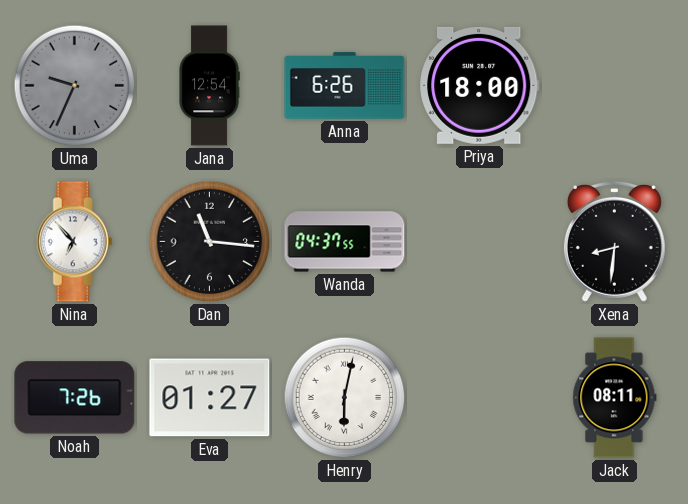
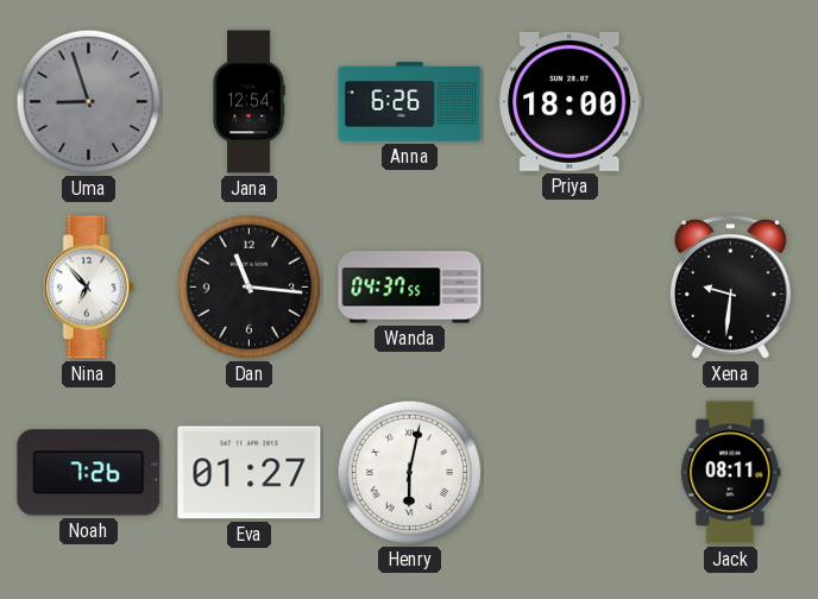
Uma: 9:34 -> 8:57
Xena: 8:31 -> 9:31
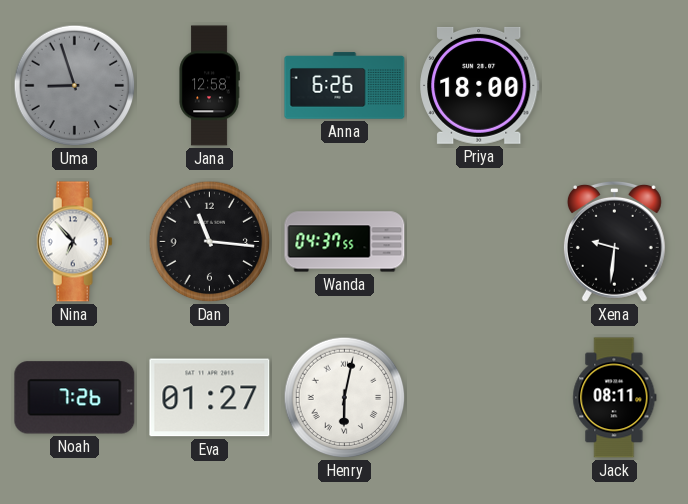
Jana: 12:54 -> 12:58
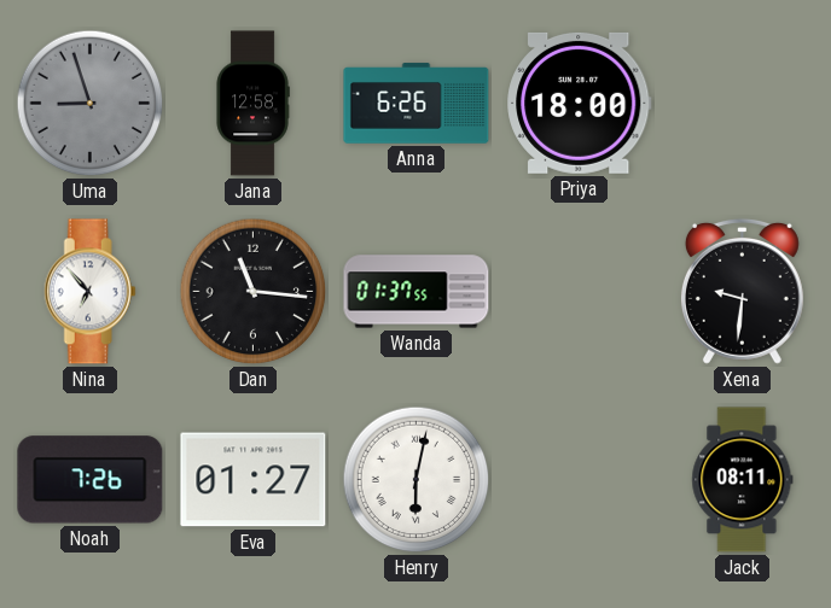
Wanda: 04:37 -> 01:37
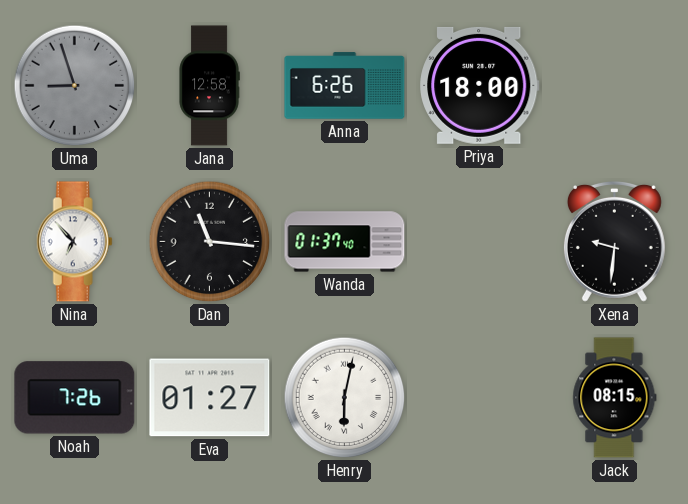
Wanda: 01:37:55 -> 01:37:40
Jack: 08:11 -> 08:15
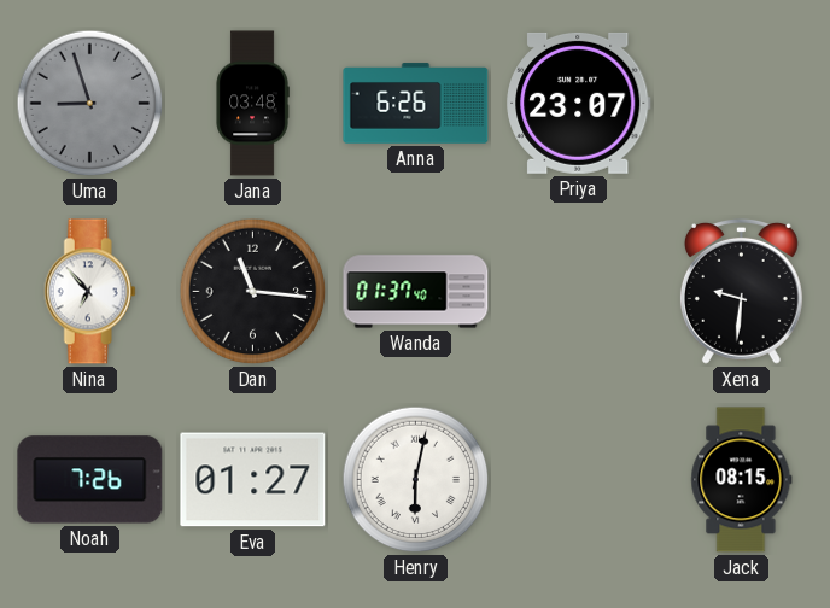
Jana: 12:58 -> 03:48
Priya: 18:00 -> 23:07
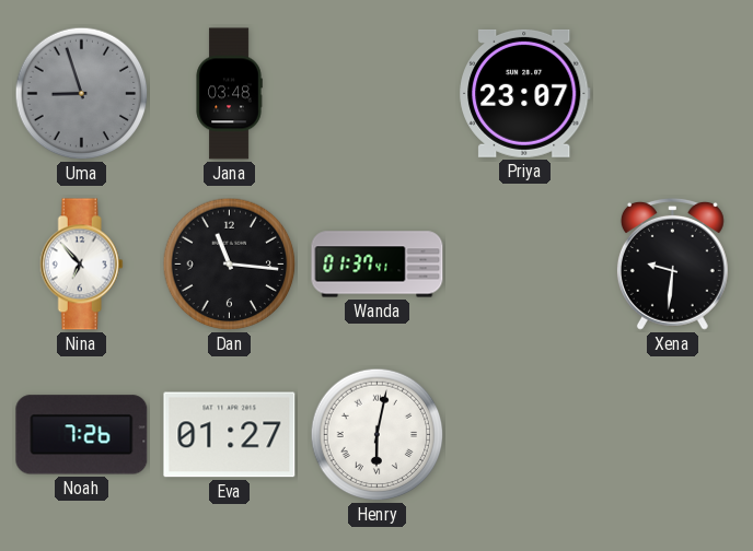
Anna: 6:26 -> none
Wanda: 01:37:40 -> 01:37:41
Jack: 08:15 -> none
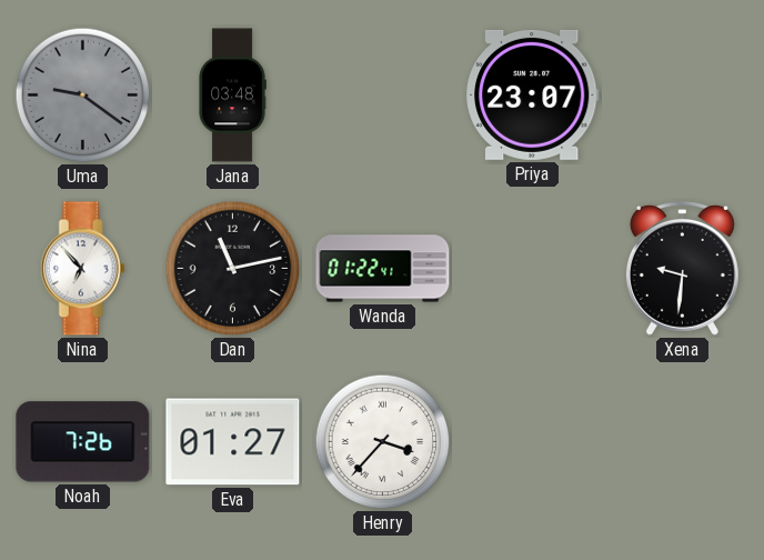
Uma: 8:57 -> 9:21
Dan: 11:16 -> 11:13
Wanda: 01:37 -> 01:22
Henry: 6:02 -> 3:37
